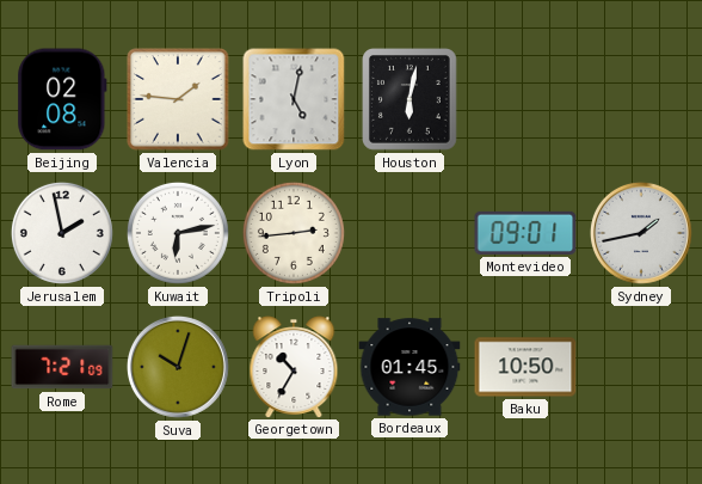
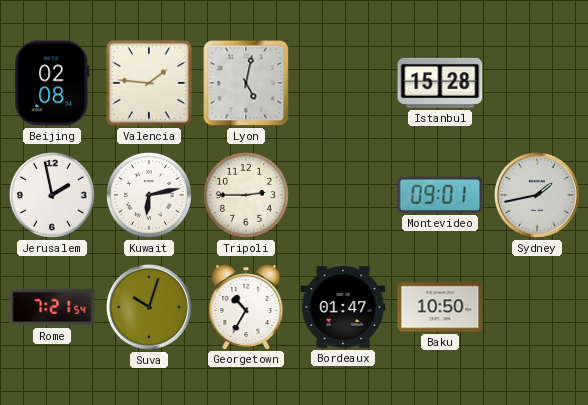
Houston: 6:02 -> none
Istanbul: none -> 15:28
Tripoli: 2:44 -> 2:45
Rome: 7:21:09 -> 7:21:54
Bordeaux: 01:45 -> 01:47
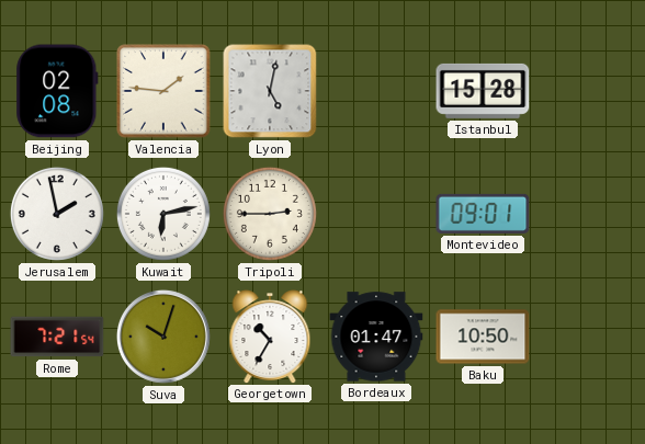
Sydney: 1:43 -> none
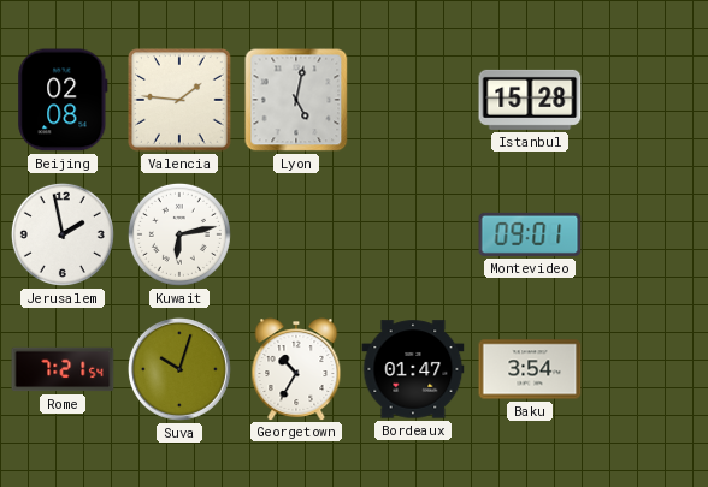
Tripoli: 2:45 -> none
Baku: 10:50 -> 3:54
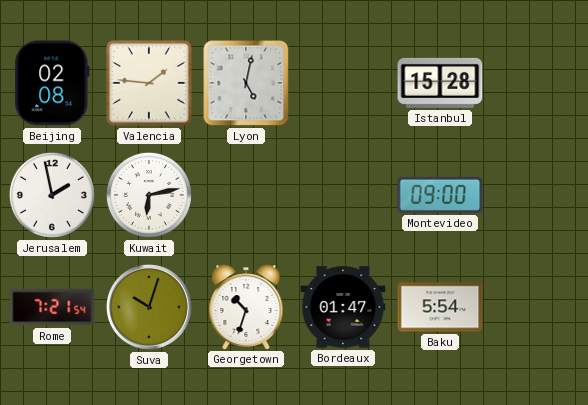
Montevideo: 09:01 -> 09:00
Georgetown: 10:35 -> 10:33
Baku: 3:54 -> 5:54
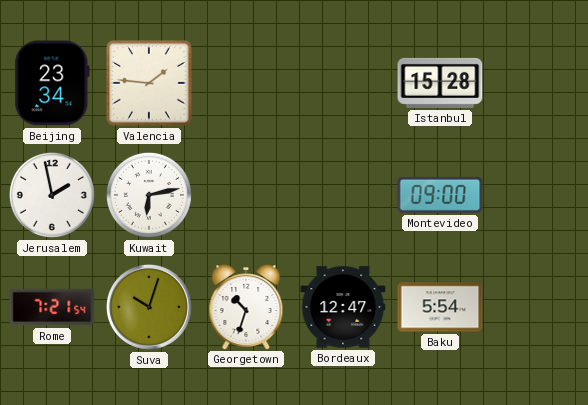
Beijing: 02:08 -> 23:34
Lyon: 5:02 -> none
Bordeaux: 01:47 -> 12:47
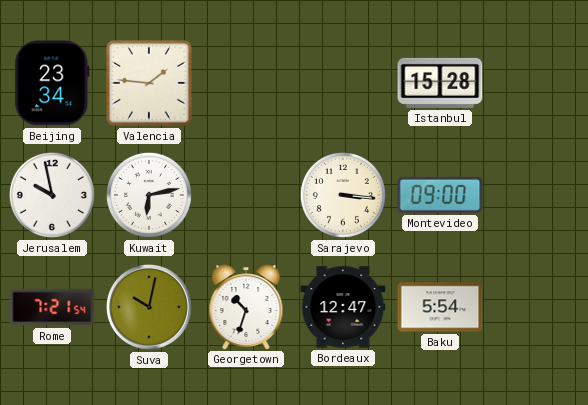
Jerusalem: 1:58 -> 9:58
Sarajevo: none -> 3:16
Suva: 10:03 -> 10:02
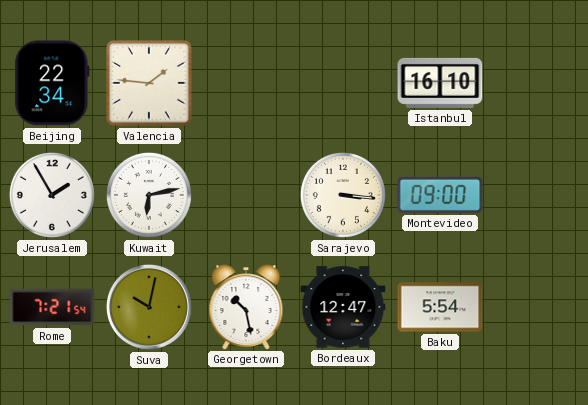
Beijing: 23:34 -> 22:34
Istanbul: 15:28 -> 16:10
Jerusalem: 9:58 -> 1:55
Georgetown: 10:33 -> 10:28
